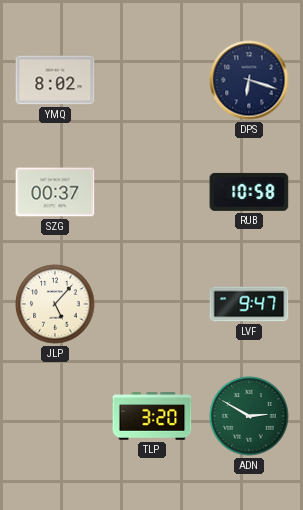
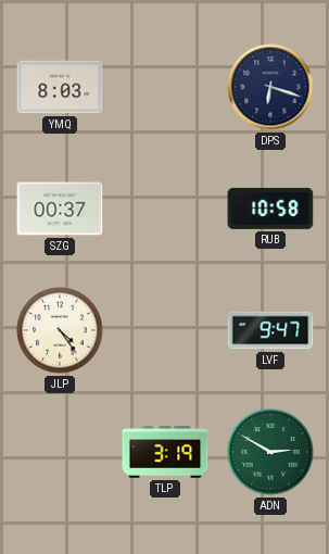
YMQ: 8:02 -> 8:03
JLP: 5:07 -> 4:24
TLP: 3:20 -> 3:19
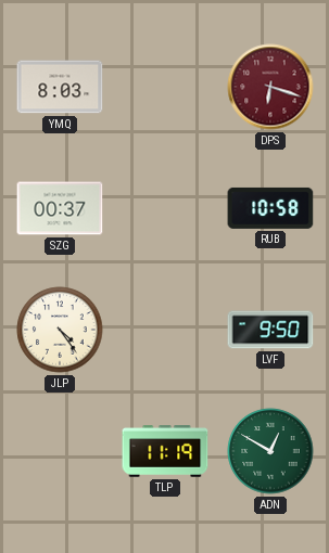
DPS dial: navy -> burgundy
LVF: 9:47 -> 9:50
TLP: 3:19 -> 11:19
ADN: 2:50 -> 12:50
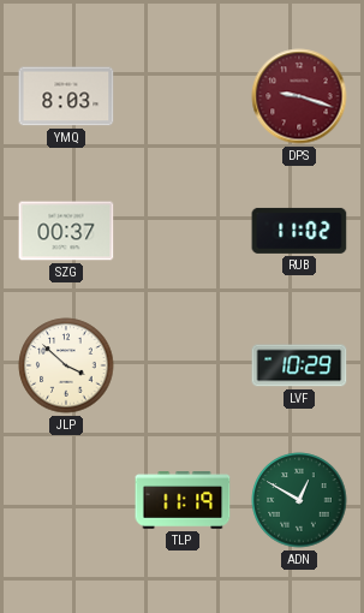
DPS: 6:18 -> 9:18
RUB: 10:58 -> 11:02
JLP: 4:24 -> 3:52
LVF: 9:50 -> 10:29
